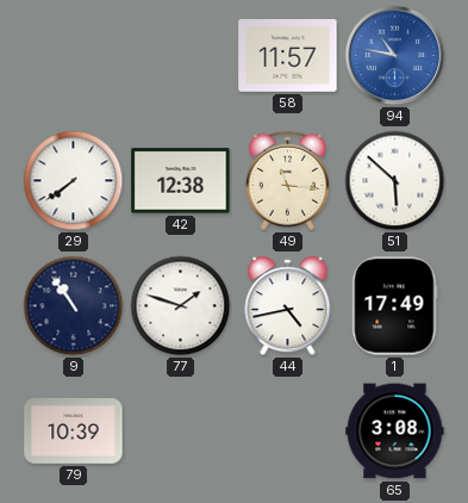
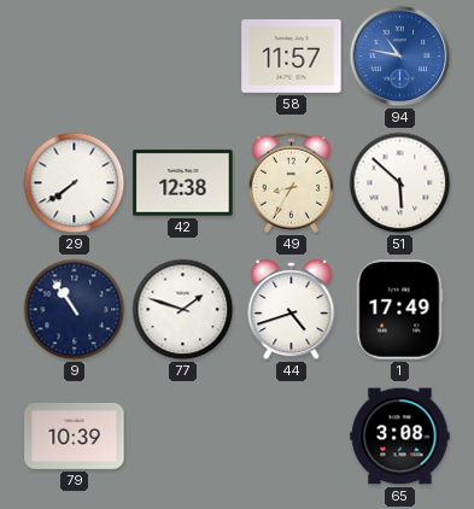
49: 11:16 -> 8:35
44: 4:43 -> 4:42
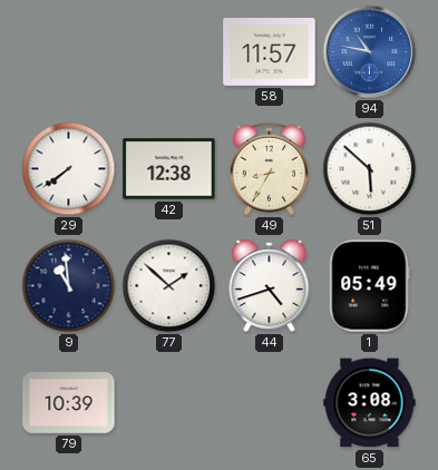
9: 10:54 -> 10:59
77: 1:48 -> 1:52
1: 17:49 -> 05:49
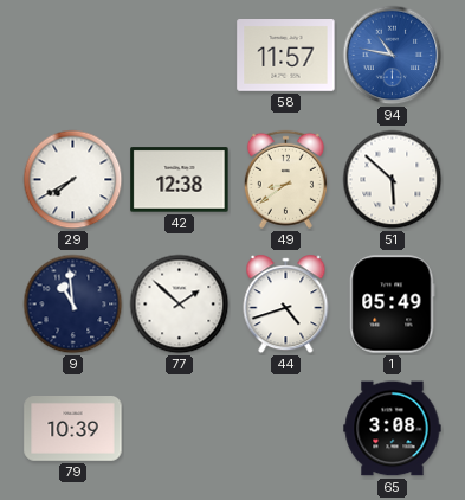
29: 7:39 -> 7:40
49: 8:35 -> 8:39
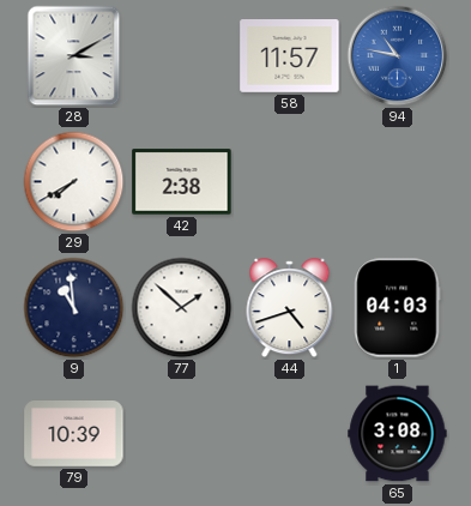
28: none -> 3:10
42: 12:38 -> 2:38
49: 8:39 -> none
51: 5:52 -> none
1: 05:49 -> 04:03
